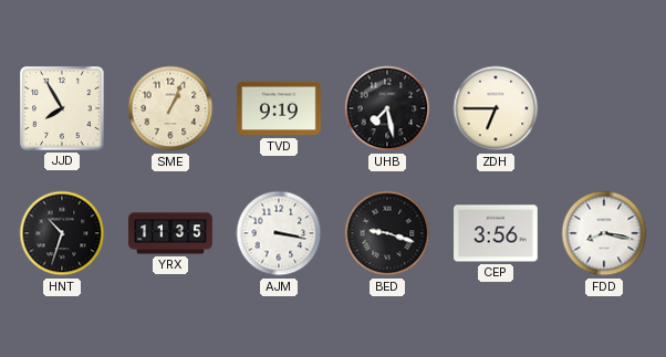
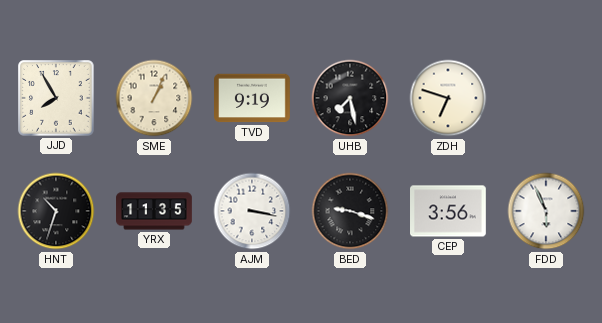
ZDH: 6:45 -> 6:48
FDD: 8:17 -> 5:56
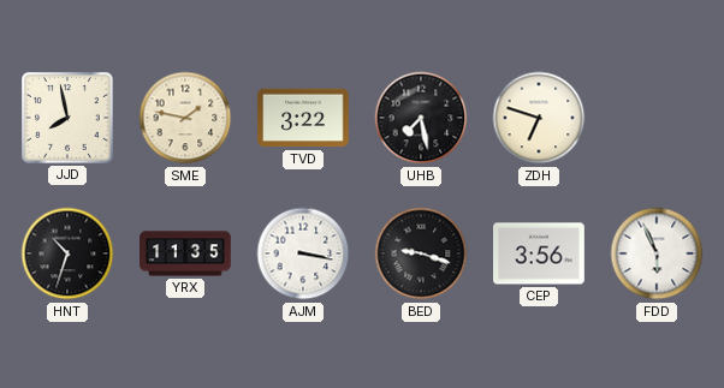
JJD: 7:55 -> 7:58
SME: 1:04 -> 1:47
TVD: 9:19 -> 3:22
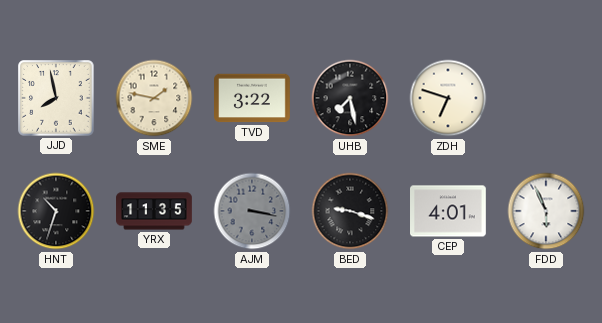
AJM dial: white -> grey
CEP: 3:56 -> 4:01
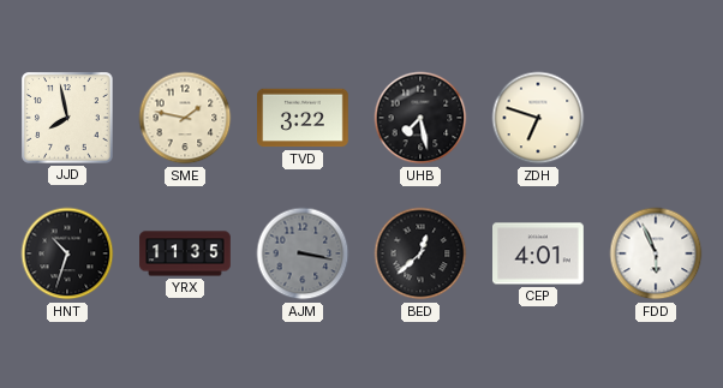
BED: 9:18 -> 12:38
